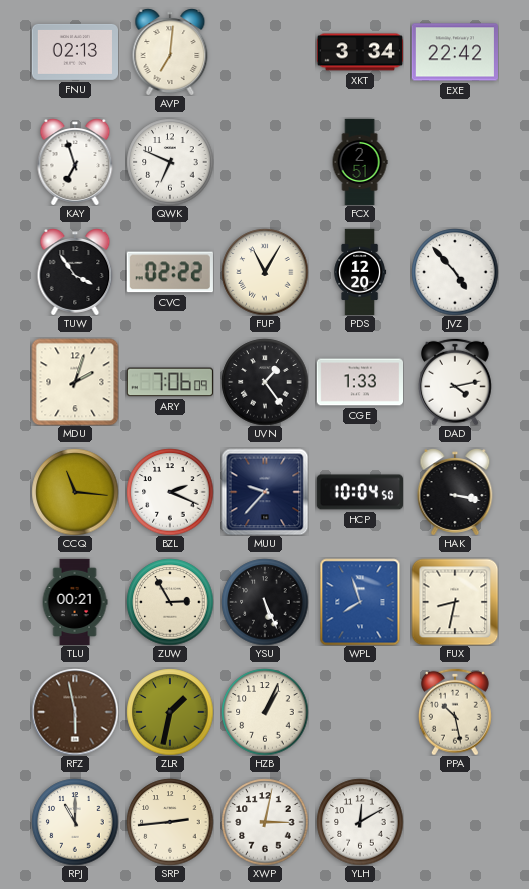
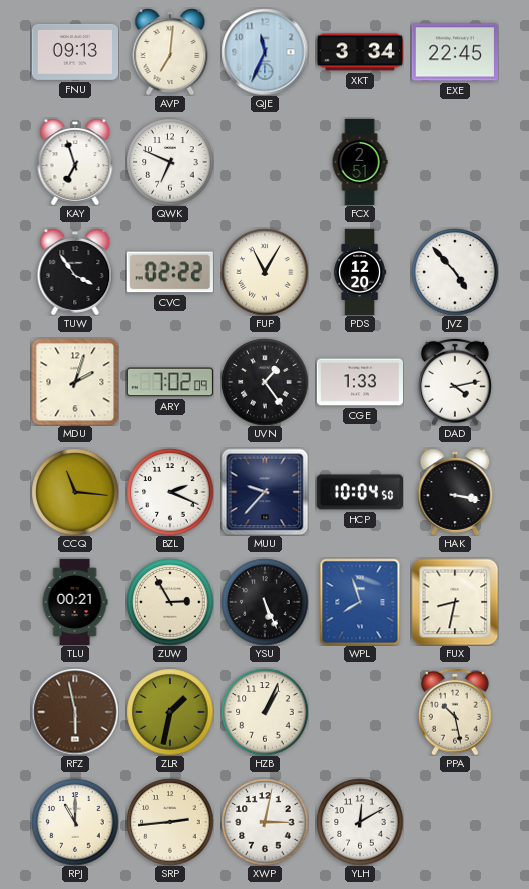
FNU: 02:13 -> 09:13
QJE: none -> 11:34
EXE: 22:42 -> 22:45
ARY: 7:06 -> 7:02
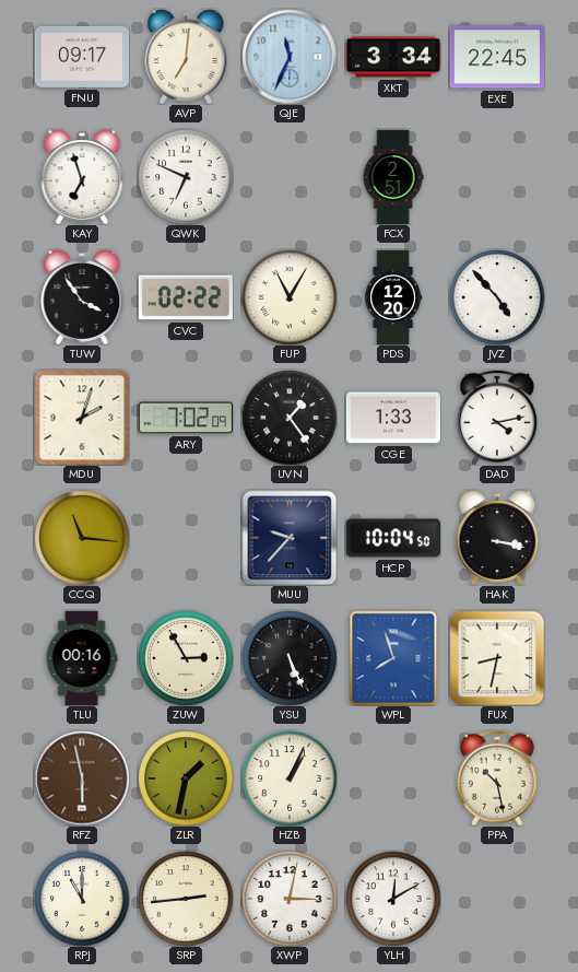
FNU: 09:13 -> 09:17
BZL: 2:19 -> none
TLU: 00:21 -> 00:16
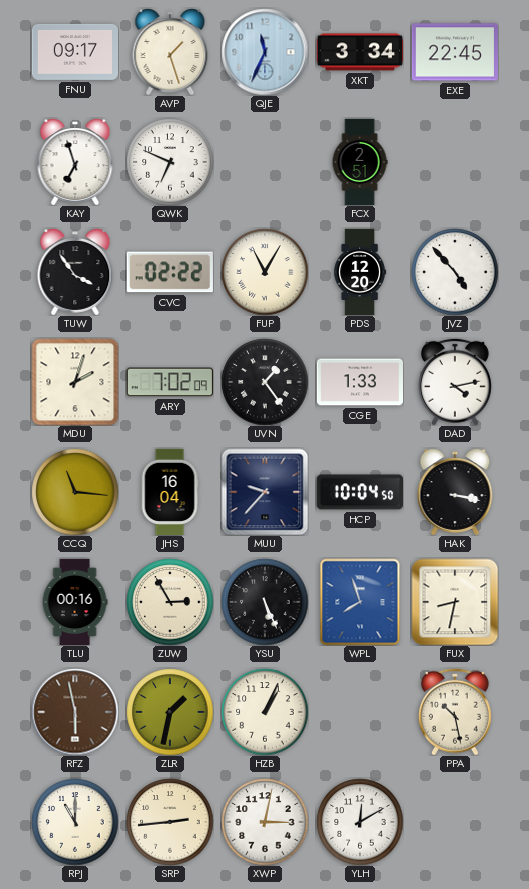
AVP: 7:01 -> 1:27
JHS: none -> 16:04
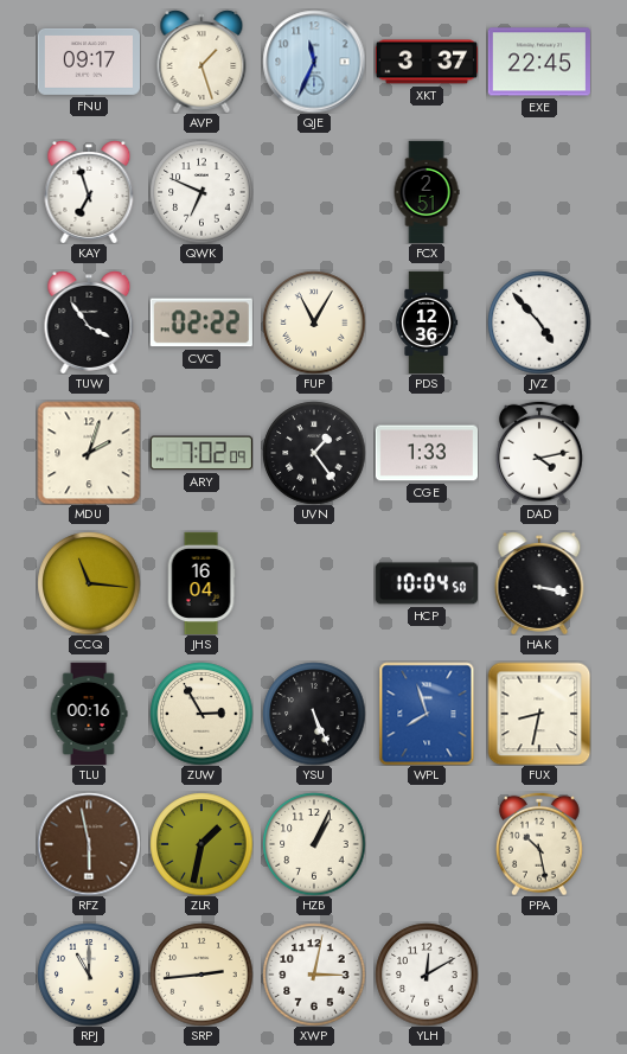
XKT: 3:34 -> 3:37
PDS: 12:20 -> 12:36
MUU: 9:37 -> none
